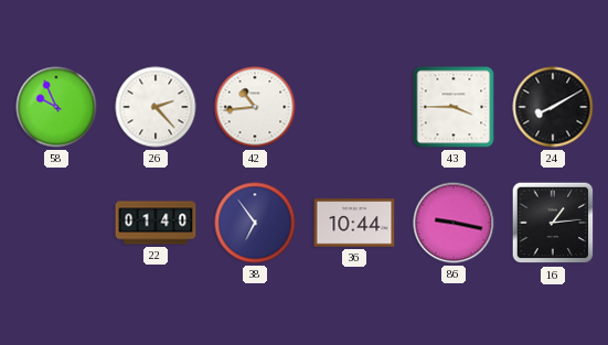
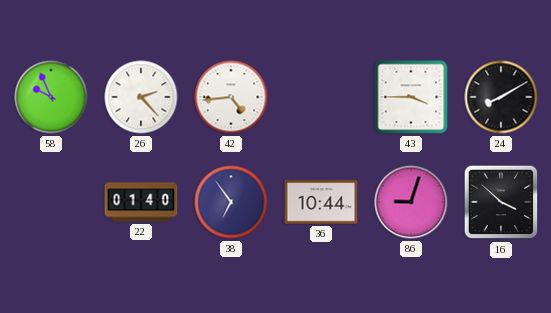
42: 10:44 -> 4:44
86: 9:17 -> 9:03
16: 1:14 -> 3:52
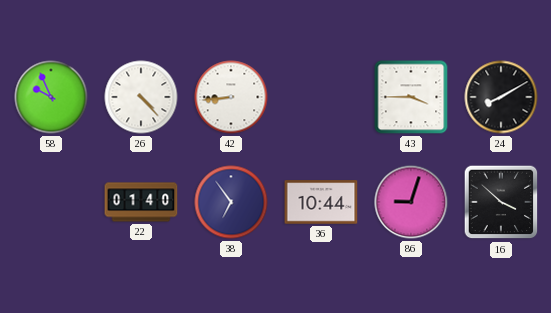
26: 2:23 -> 4:23
42: 4:44 -> 8:44
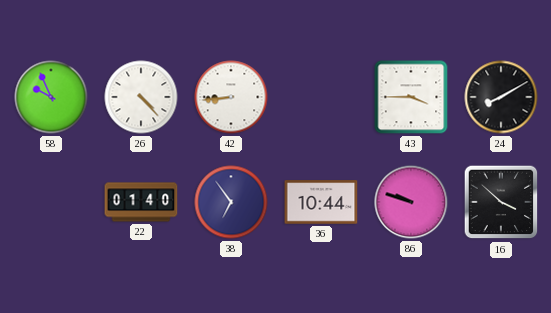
86: 9:03 -> 9:48
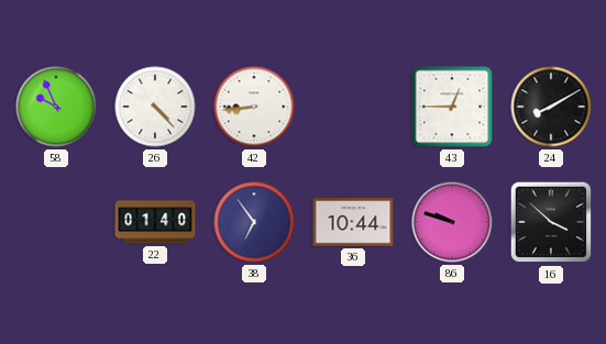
43: 3:45 -> 12:45
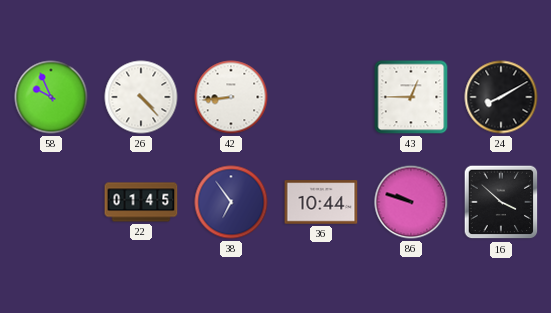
22: 01:40 -> 01:45
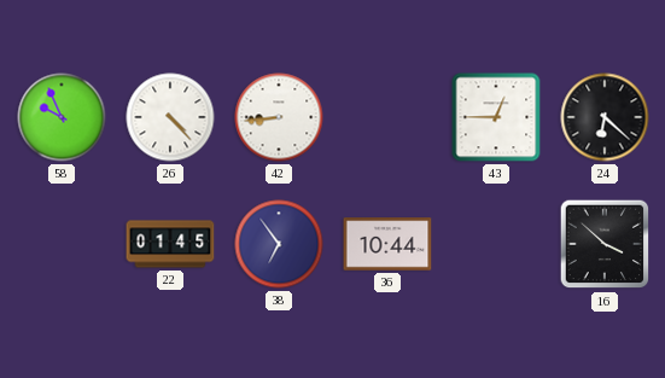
24: 8:10 -> 6:22
86: 9:48 -> none
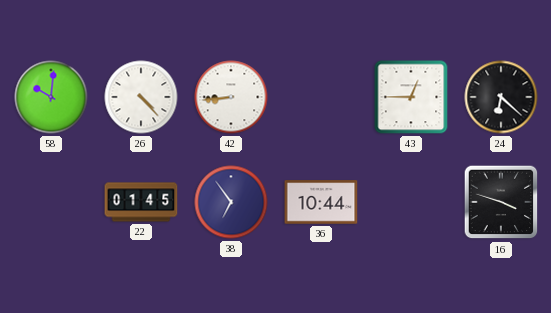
58: 9:56 -> 10:01
16: 3:52 -> 3:48
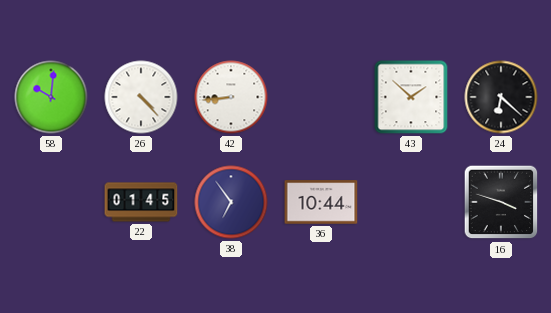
43: 12:45 -> 1:52
